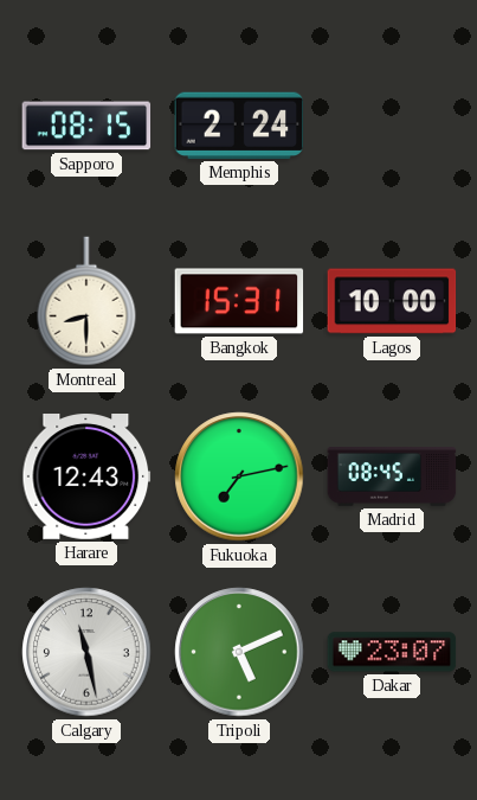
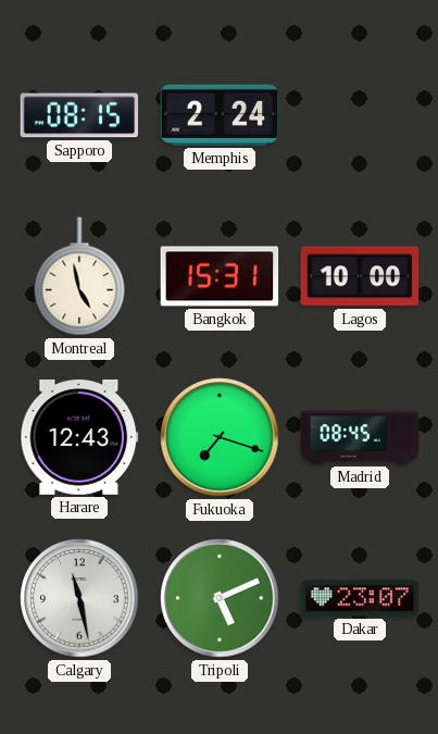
Montreal: 8:30 -> 4:58
Fukuoka: 7:13 -> 7:18
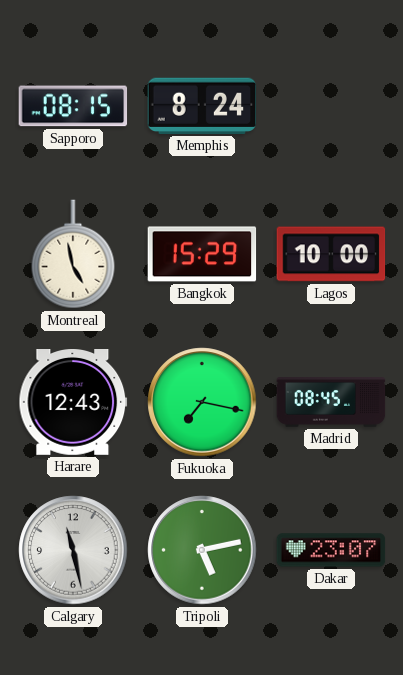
Memphis: 2:24 -> 8:24
Bangkok: 15:31 -> 15:29
Fukuoka: 7:18 -> 7:17
Tripoli: 5:11 -> 5:13
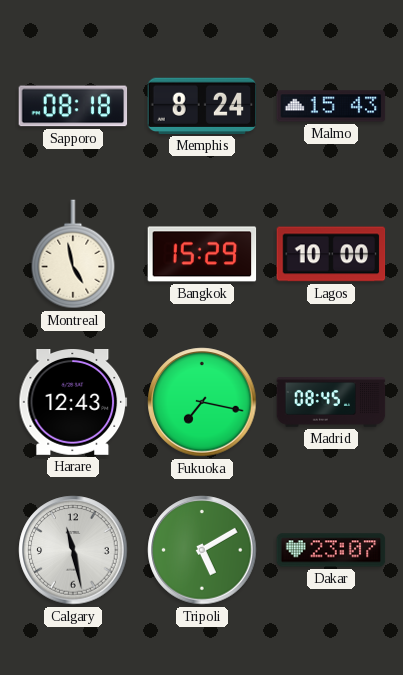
Sapporo: 08:15 -> 08:18
Malmo: none -> 15:43
Tripoli: 5:13 -> 5:10
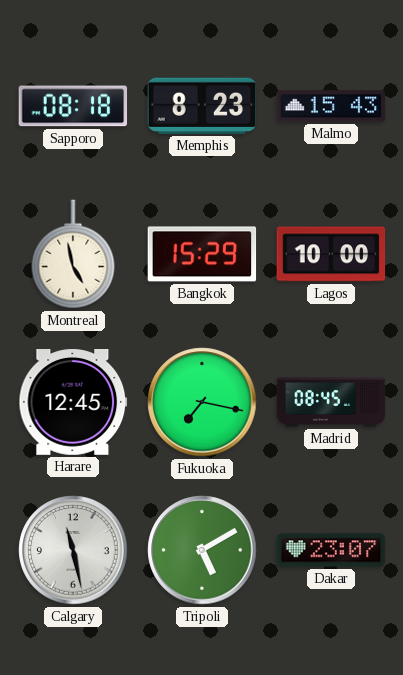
Memphis: 8:24 -> 8:23
Harare: 12:43 -> 12:45
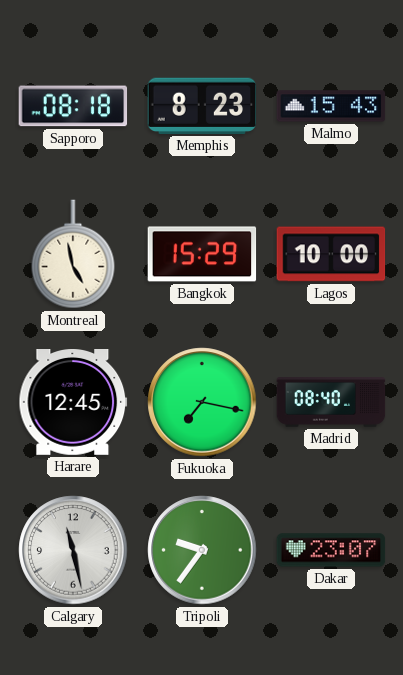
Madrid: 08:45 -> 08:40
Tripoli: 5:10 -> 9:36
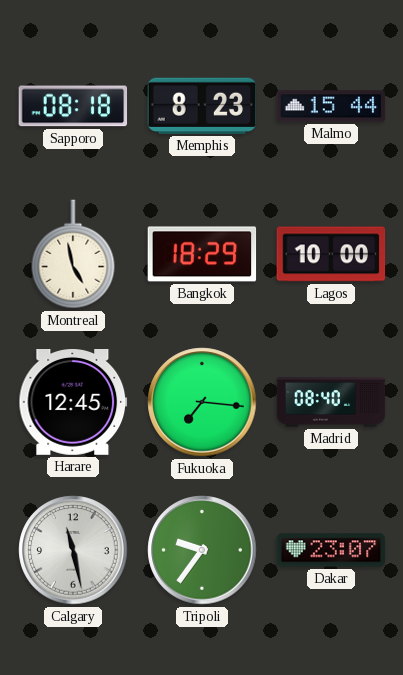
Malmo: 15:43 -> 15:44
Bangkok: 15:29 -> 18:29
Fukuoka: 7:17 -> 7:16
